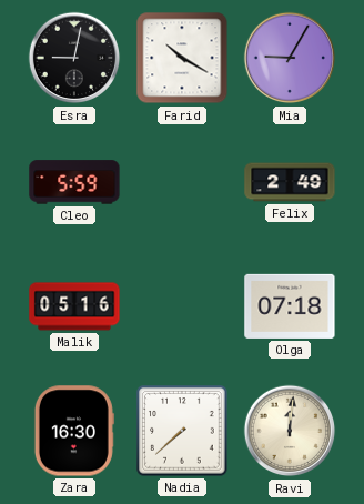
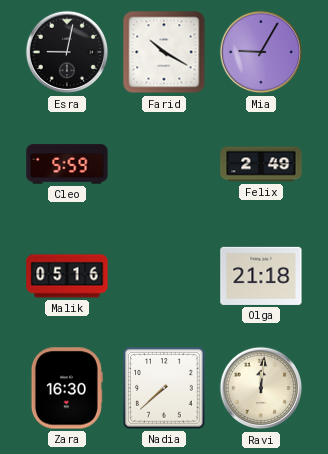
Olga: 07:18 -> 21:18
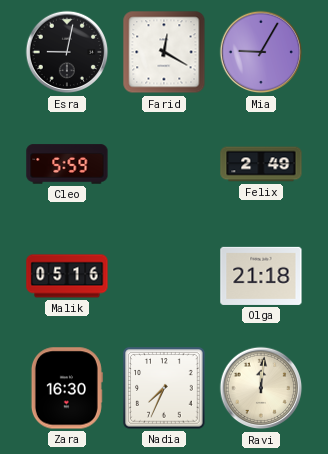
Farid: 10:20 -> 12:20
Nadia: 7:38 -> 7:34
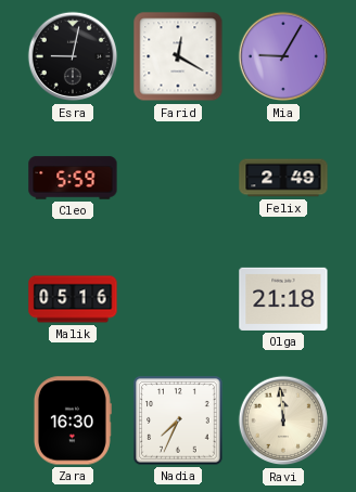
Ravi: 12:01 -> 11:59
